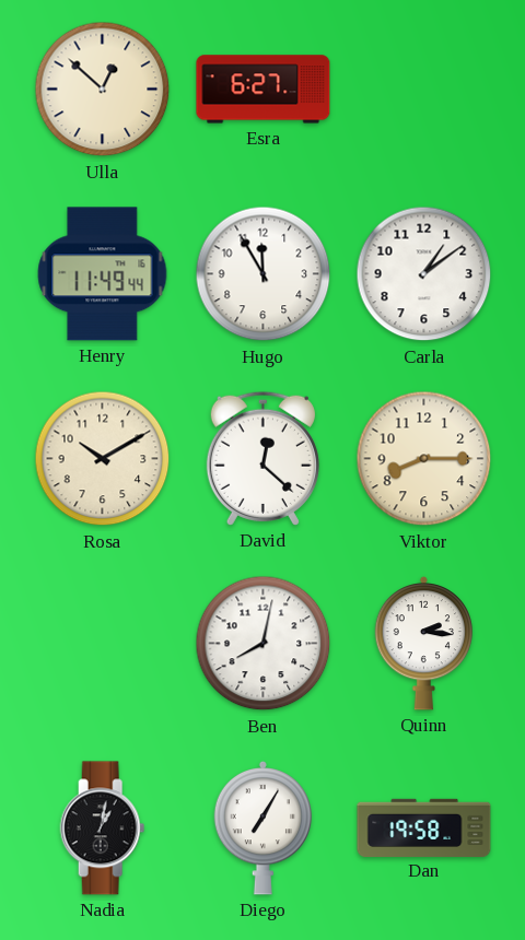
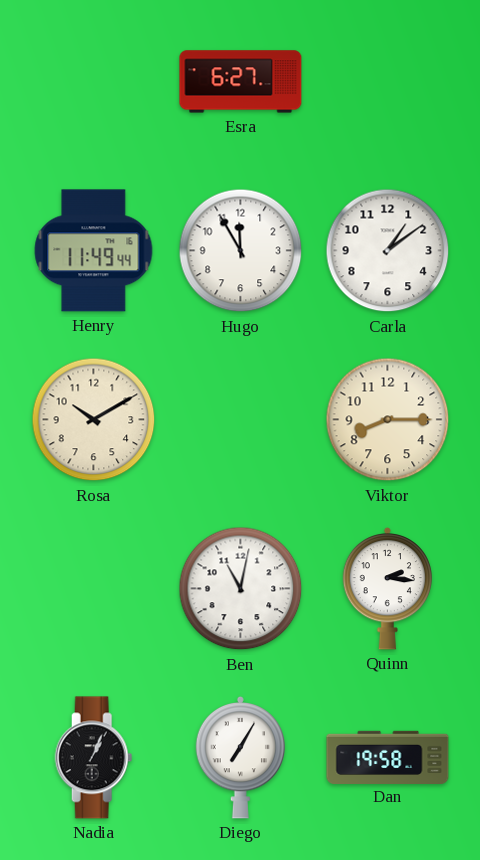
Ulla: 12:52 -> none
David: 12:22 -> none
Ben: 8:02 -> 11:02
Nadia: 1:02 -> 1:04
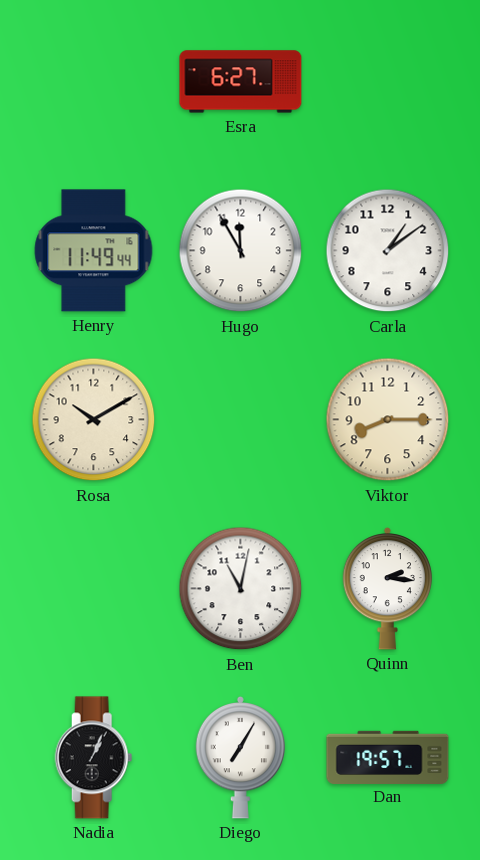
Dan: 19:58 -> 19:57
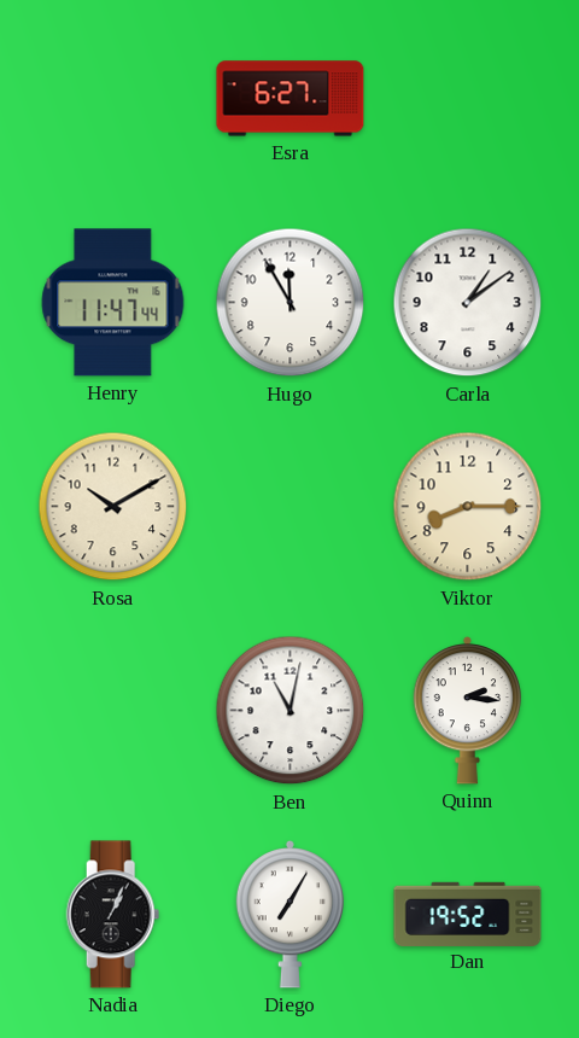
Henry: 11:49 -> 11:47
Dan: 19:57 -> 19:52
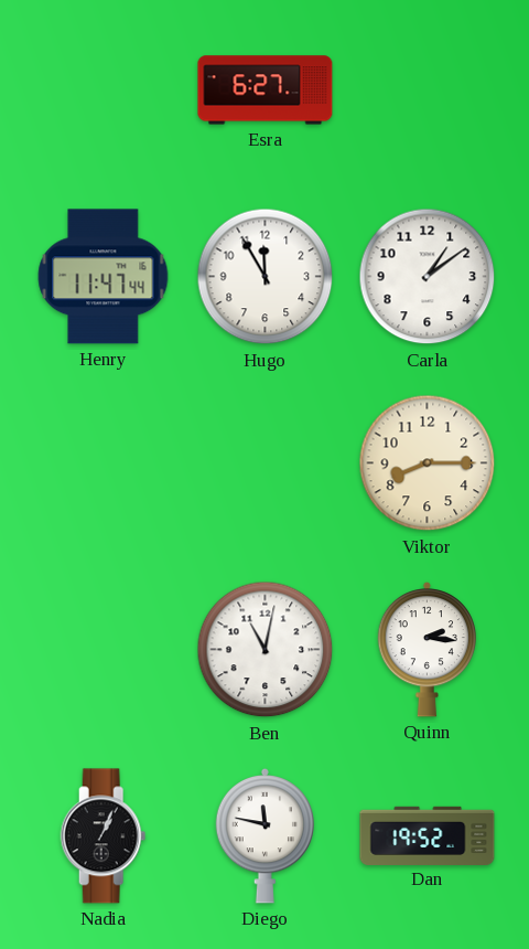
Rosa: 10:10 -> none
Diego: 7:05 -> 11:47
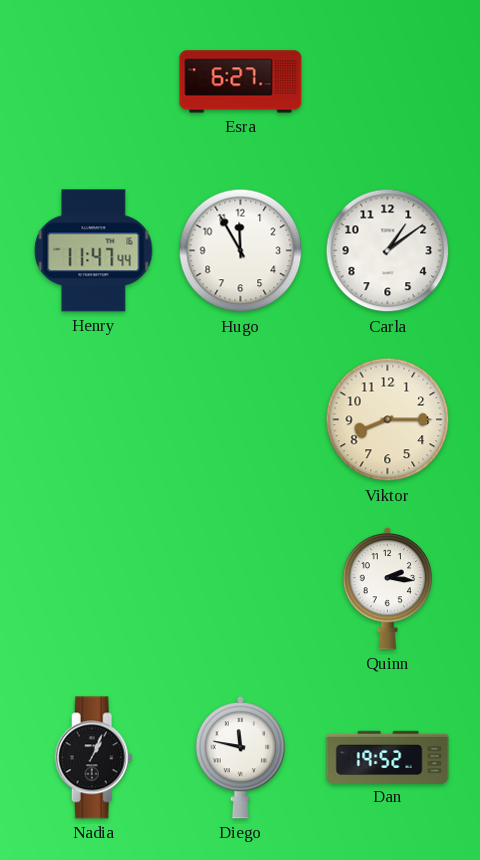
Ben: 11:02 -> none
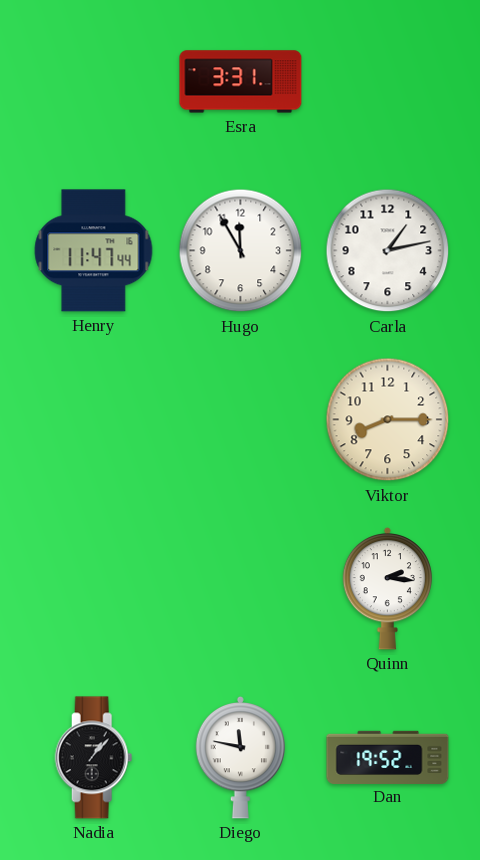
Esra: 6:27 -> 3:31
Carla: 1:09 -> 1:13
Nadia: 1:04 -> 1:07
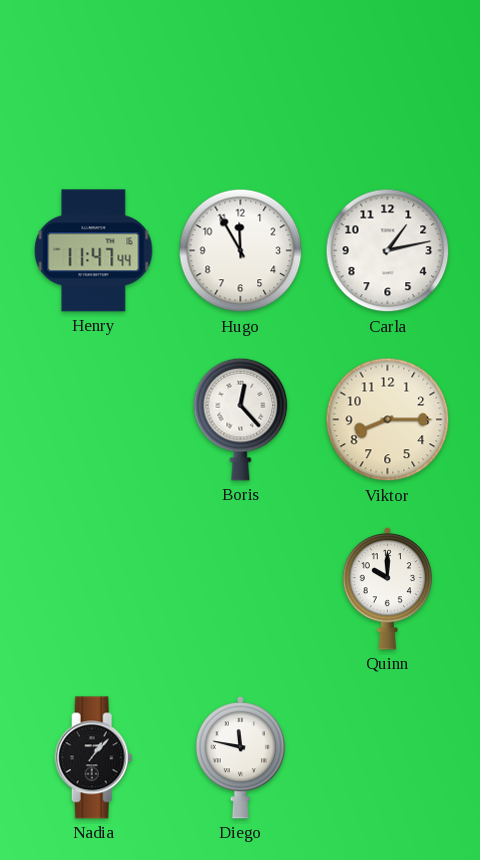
Esra: 3:31 -> none
Boris: none -> 12:23
Quinn: 2:16 -> 10:00
Dan: 19:52 -> none
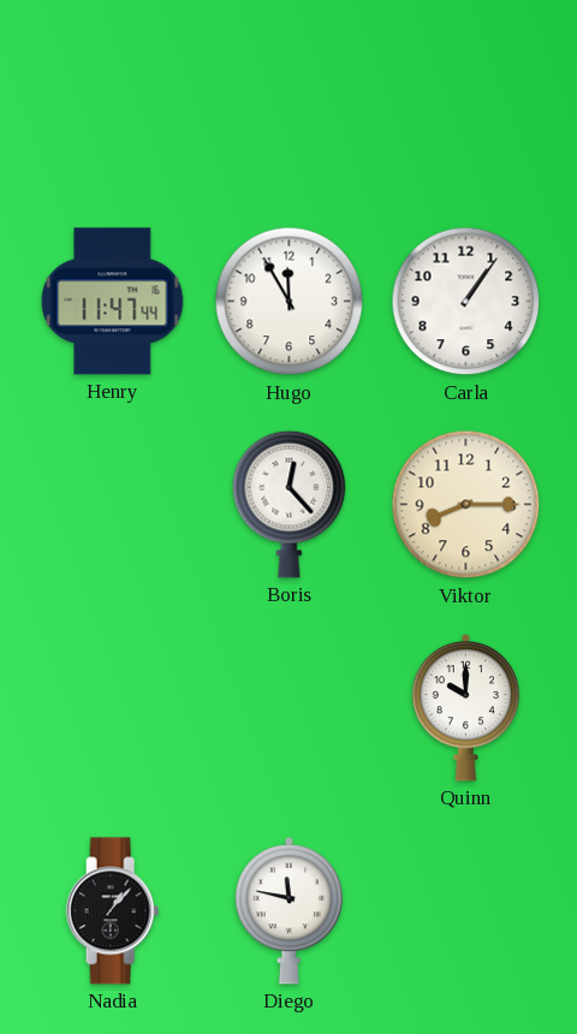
Carla: 1:13 -> 1:06
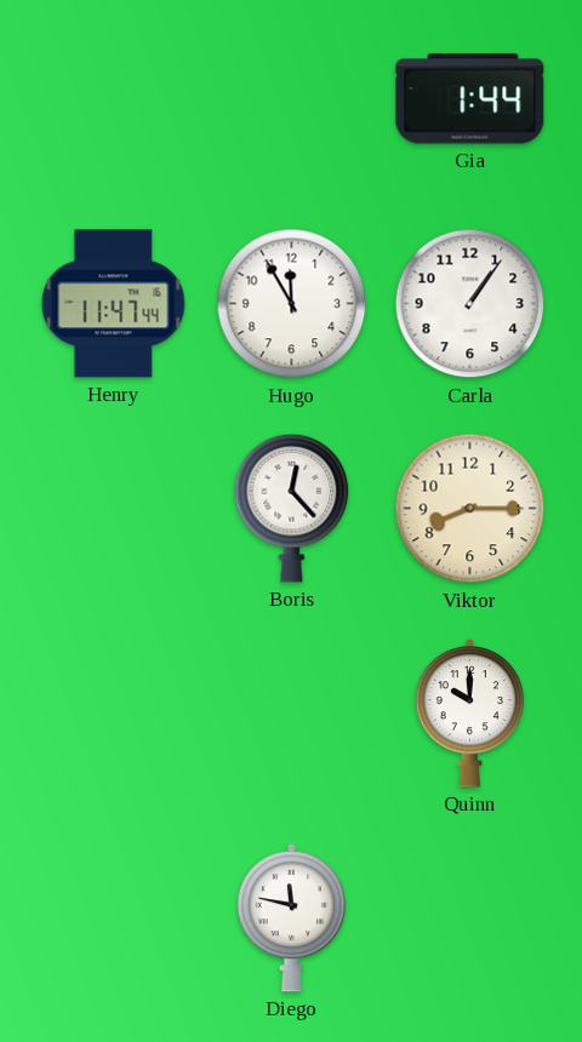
Gia: none -> 1:44
Nadia: 1:07 -> none
